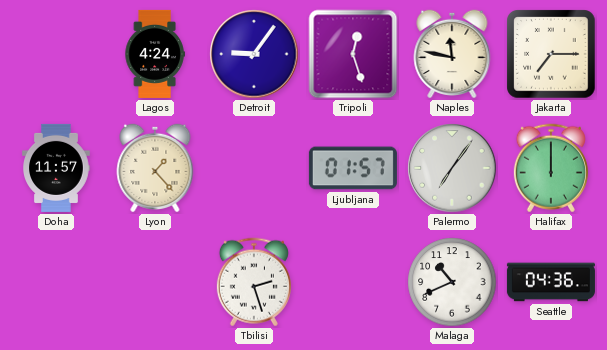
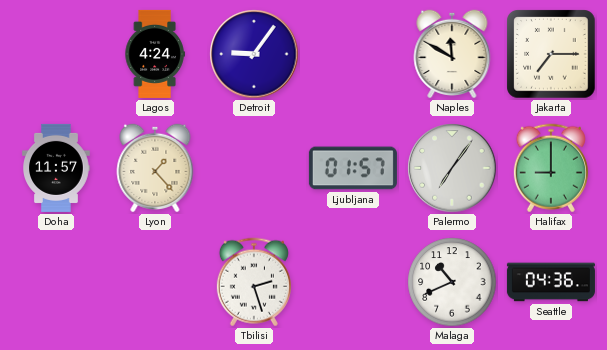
Tripoli: 12:27 -> none
Naples: 11:47 -> 11:50
Halifax: 12:00 -> 9:00
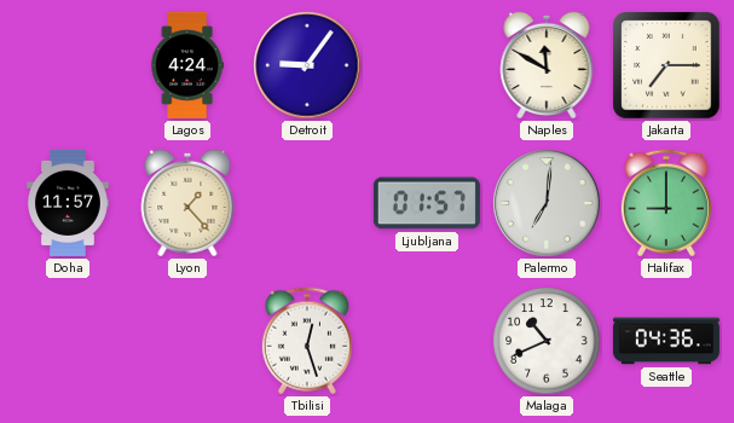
Palermo: 7:06 -> 7:01
Tbilisi: 2:27 -> 12:27
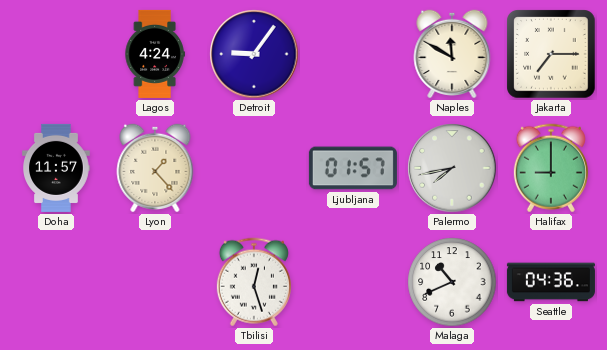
Palermo: 7:01 -> 7:43
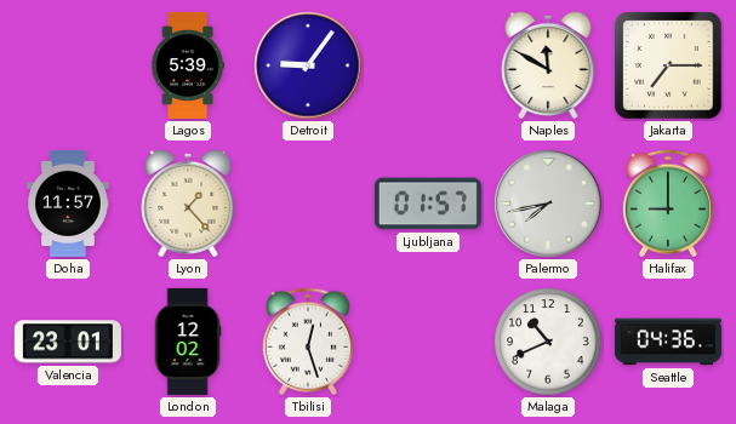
Lagos: 4:24 -> 5:39
Valencia: none -> 23:01
London: none -> 12:02
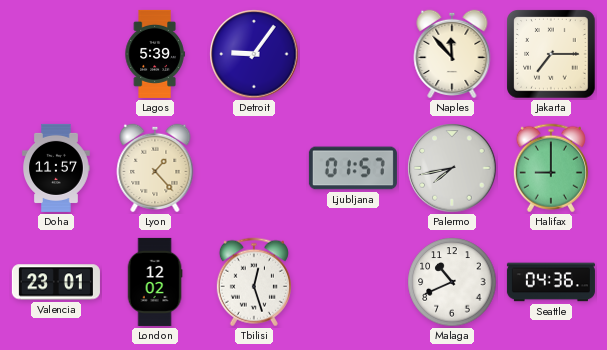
Naples: 11:50 -> 11:53
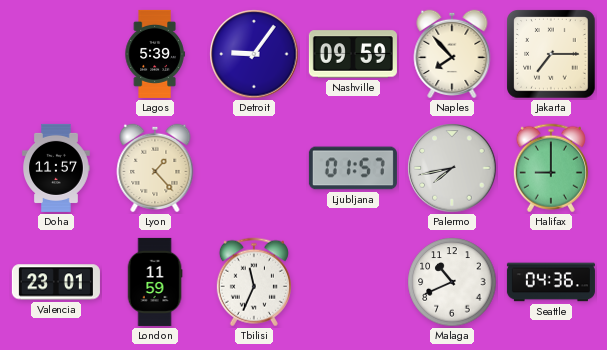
Nashville: none -> 09:59
Naples: 11:53 -> 7:53
London: 12:02 -> 11:59
Tbilisi: 12:27 -> 11:34
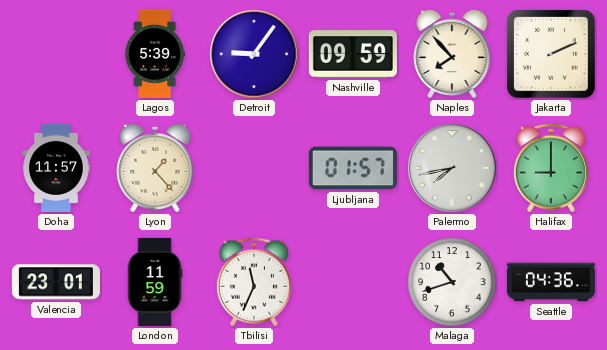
Jakarta: 7:15 -> 2:11
Malaga: 10:41 -> 10:42
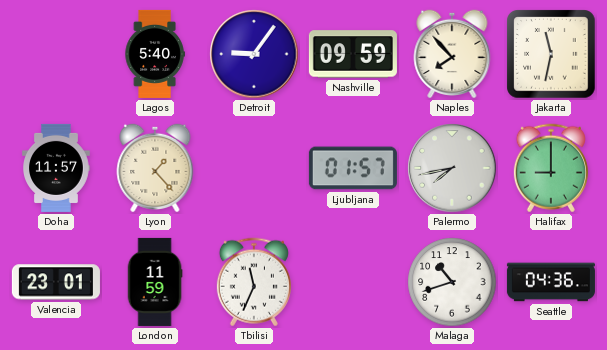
Lagos: 5:39 -> 5:40
Jakarta: 2:11 -> 11:32
